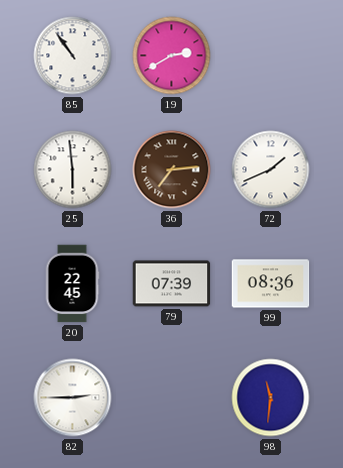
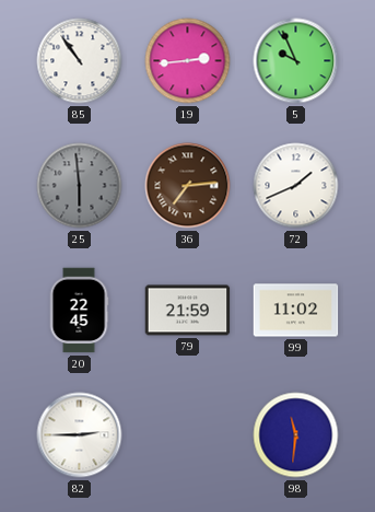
19: 2:40 -> 2:44
5: none -> 9:56
25 dial: white -> grey
79: 07:39 -> 21:59
99: 08:36 -> 11:02
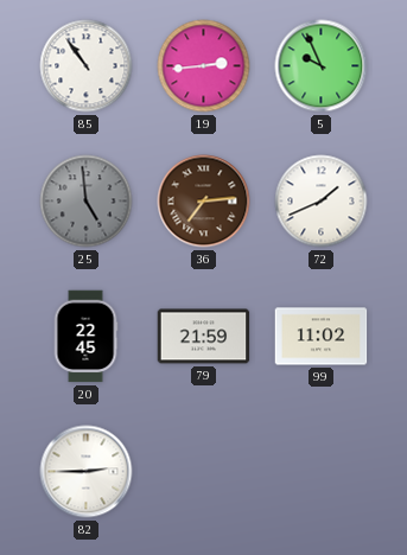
25: 5:59 -> 4:59
98: 11:31 -> none
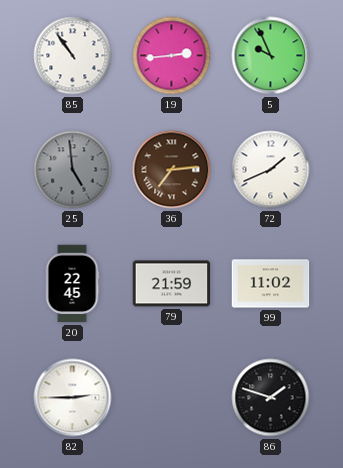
86: none -> 1:48
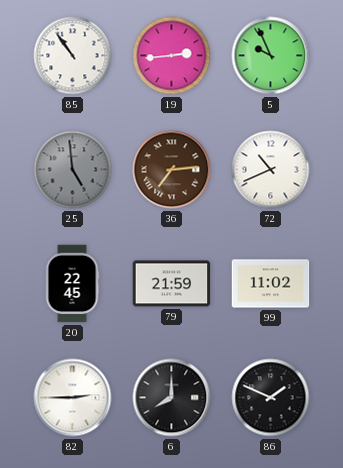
72: 1:41 -> 10:41
6: none -> 8:00
86: 1:48 -> 1:49
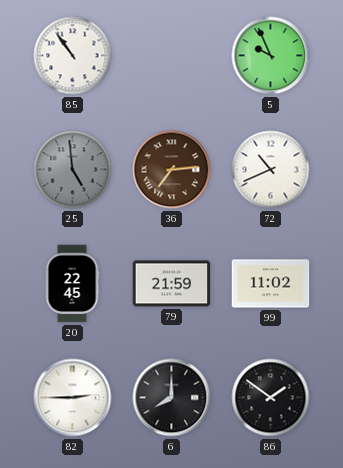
19: 2:44 -> none
86: 1:49 -> 1:51
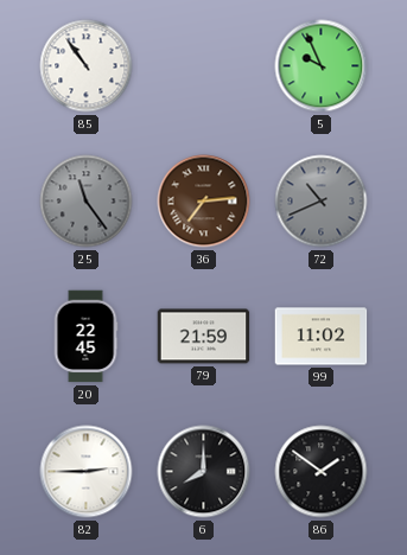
25: 4:59 -> 11:24
72 dial: white -> grey
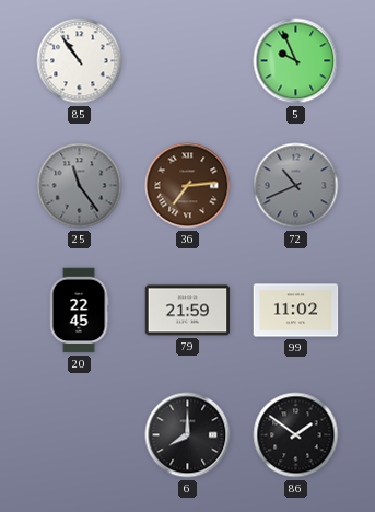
82: 2:45 -> none
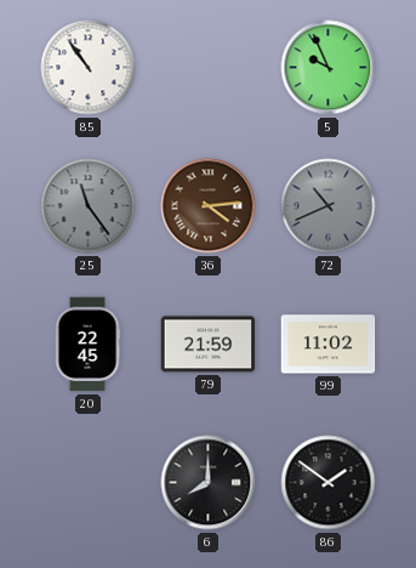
36: 7:14 -> 4:14
